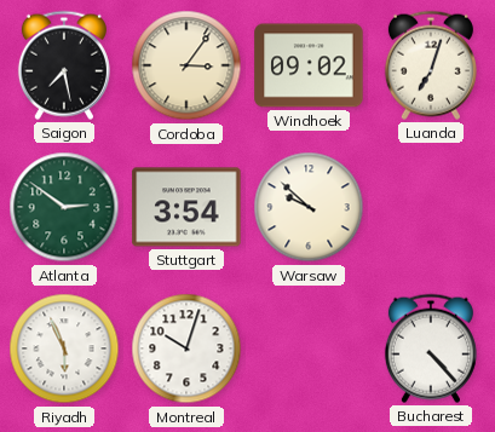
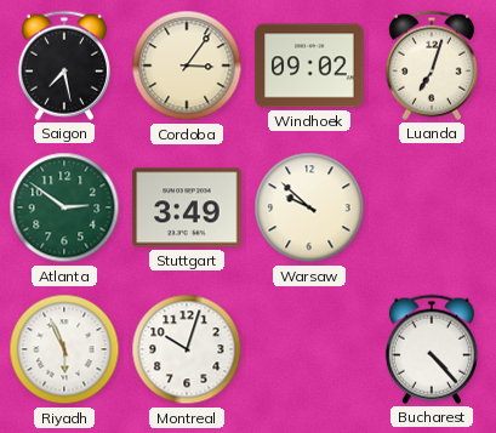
Stuttgart: 3:54 -> 3:49
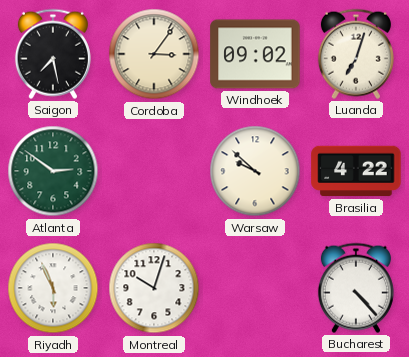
Stuttgart: 3:49 -> none
Brasilia: none -> 4:22
